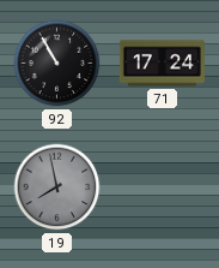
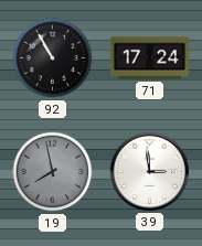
39: none -> 2:59
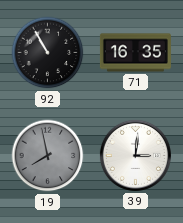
71: 17:24 -> 16:35
39: 2:59 -> 3:01
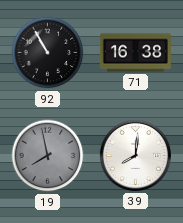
71: 16:35 -> 16:38
39: 3:01 -> 8:01
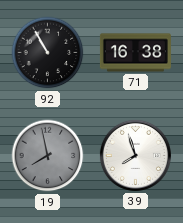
39: 8:01 -> 7:57
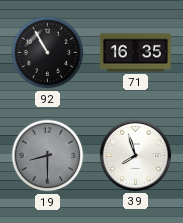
71: 16:38 -> 16:35
19: 7:58 -> 8:30
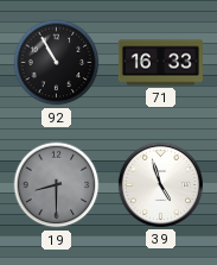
71: 16:35 -> 16:33
39: 7:57 -> 4:57
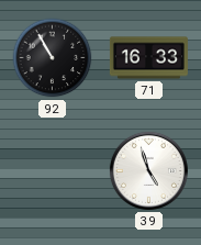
19: 8:30 -> none
